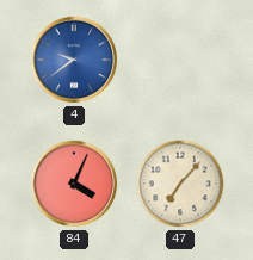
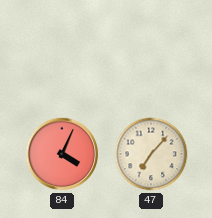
4: 9:39 -> none
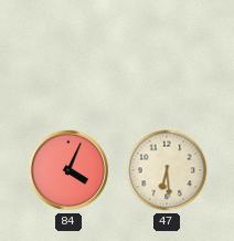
47: 7:07 -> 6:29
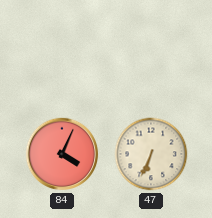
47: 6:29 -> 6:34
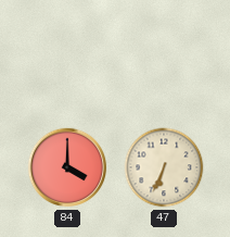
84: 4:04 -> 4:00
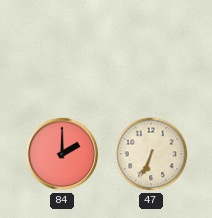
84: 4:00 -> 2:00
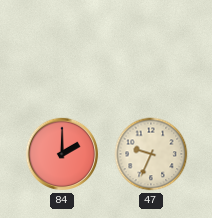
47: 6:34 -> 9:34
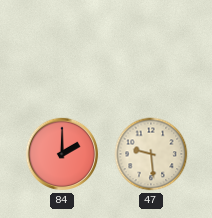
47: 9:34 -> 9:29
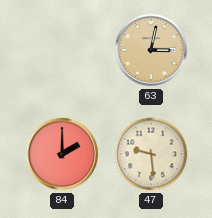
63: none -> 3:02
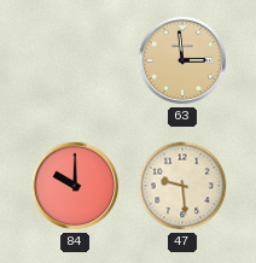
63: 3:02 -> 2:59
84: 2:00 -> 10:00
